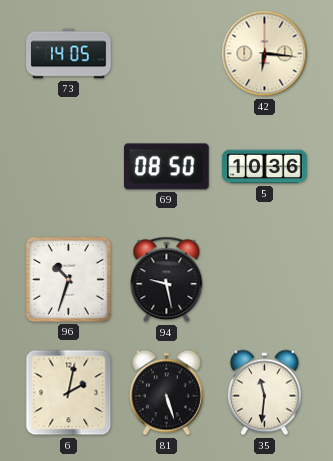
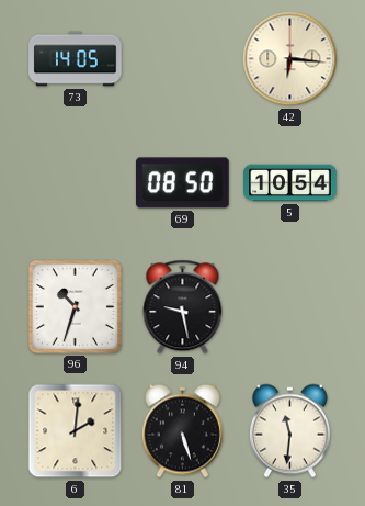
5: 10:36 -> 10:54
6: 2:02 -> 2:01
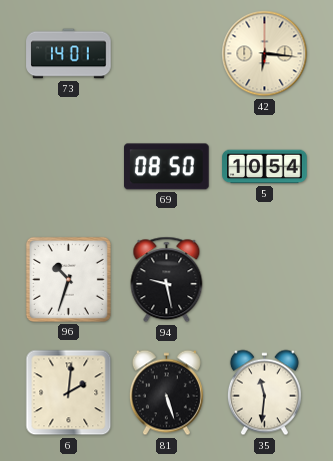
73: 14:05 -> 14:01
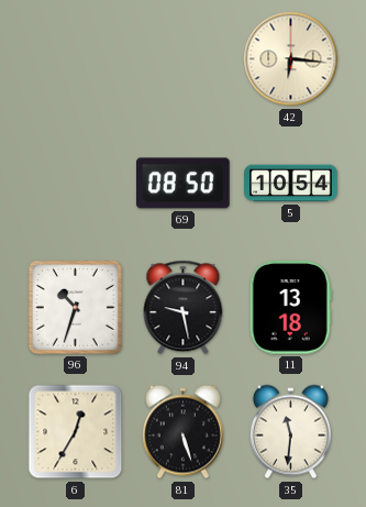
73: 14:01 -> none
11: none -> 13:18
6: 2:01 -> 12:35
